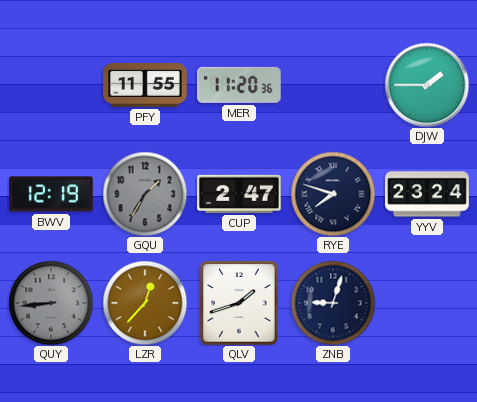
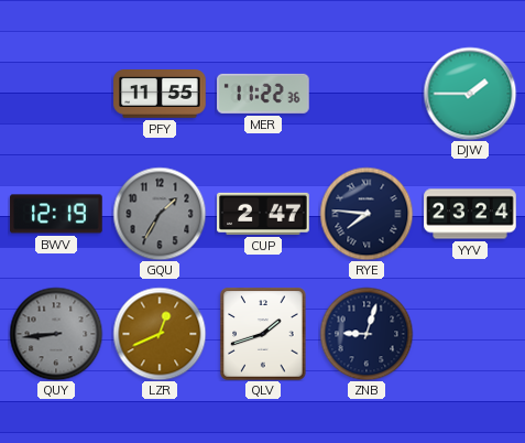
MER: 11:20 -> 11:22
RYE: 7:48 -> 7:46
LZR: 12:37 -> 12:41
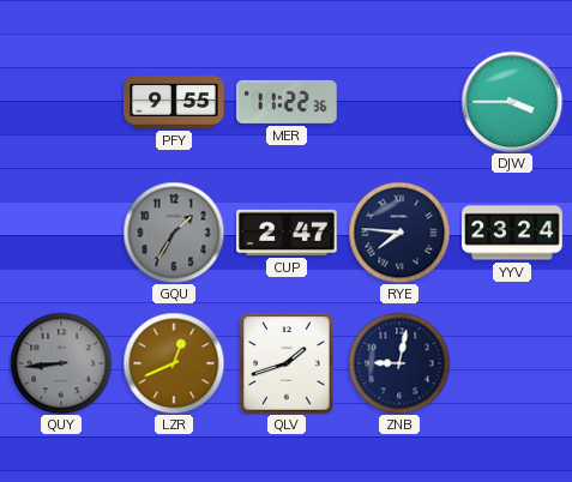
PFY: 11:55 -> 9:55
DJW: 1:45 -> 3:45
BWV: 12:19 -> none
ZNB: 9:03 -> 9:02
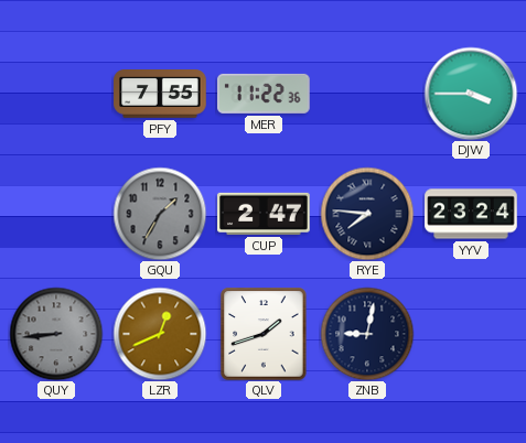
PFY: 9:55 -> 7:55
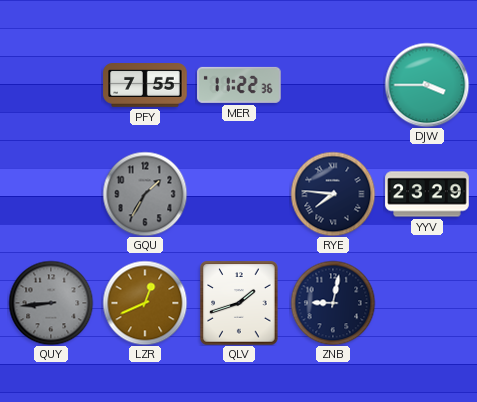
CUP: 2:47 -> none
YYV: 23:24 -> 23:29
